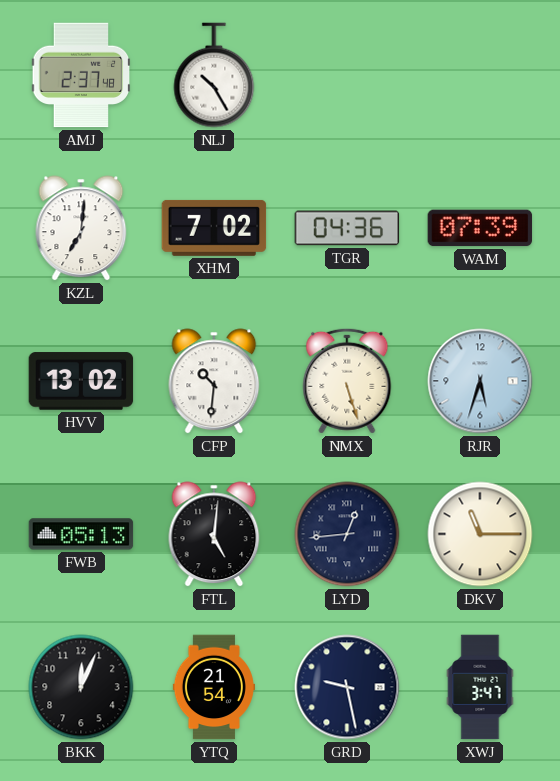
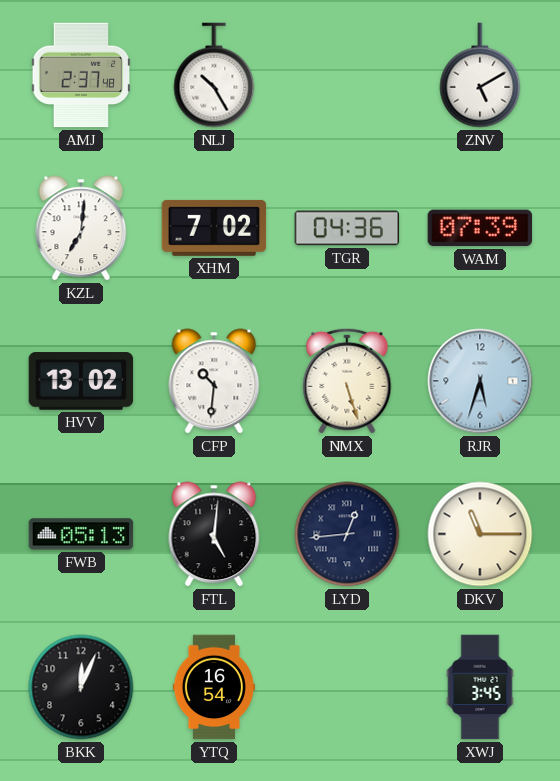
ZNV: none -> 5:10
YTQ: 21:54 -> 16:54
GRD: 9:28 -> none
XWJ: 3:47 -> 3:45
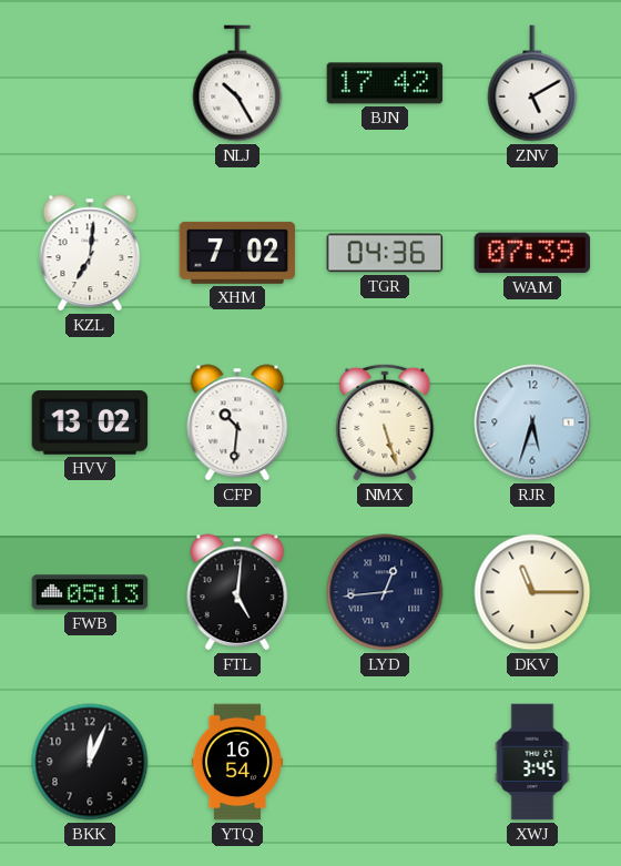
AMJ: 2:37 -> none
BJN: none -> 17:42
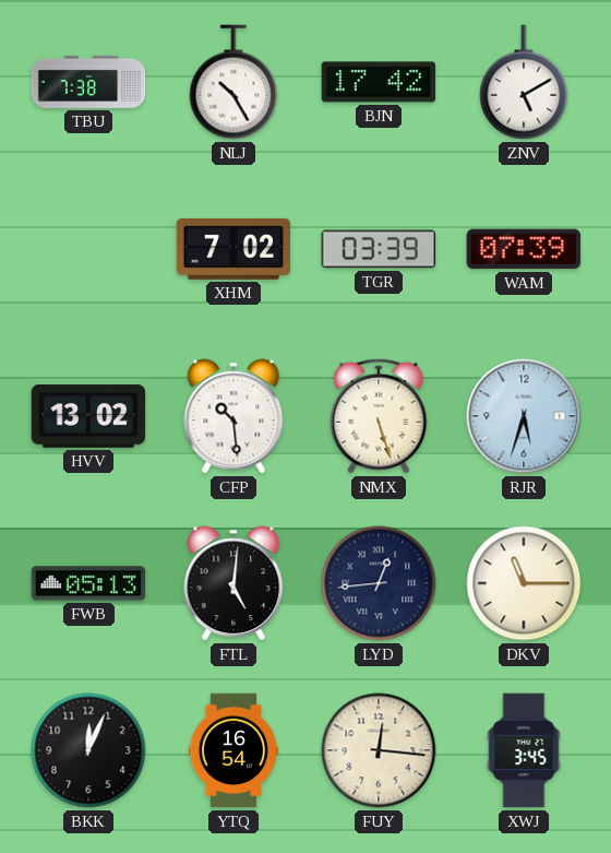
TBU: none -> 7:38
KZL: 7:01 -> none
TGR: 04:36 -> 03:39
CFP: 10:31 -> 10:29
FUY: none -> 12:16
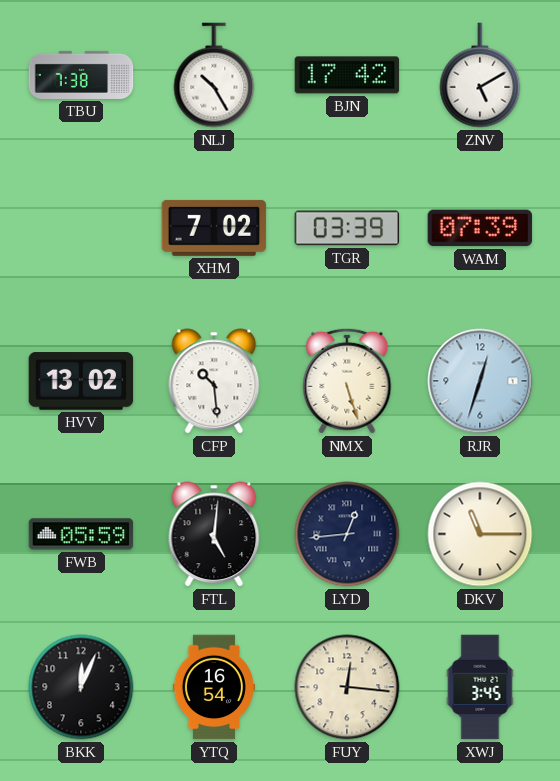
RJR: 5:33 -> 12:33
FWB: 05:13 -> 05:59
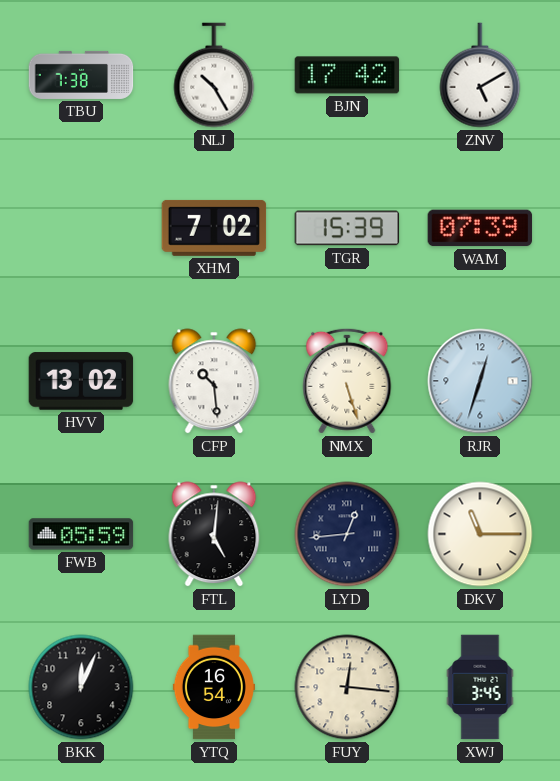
TGR: 03:39 -> 15:39
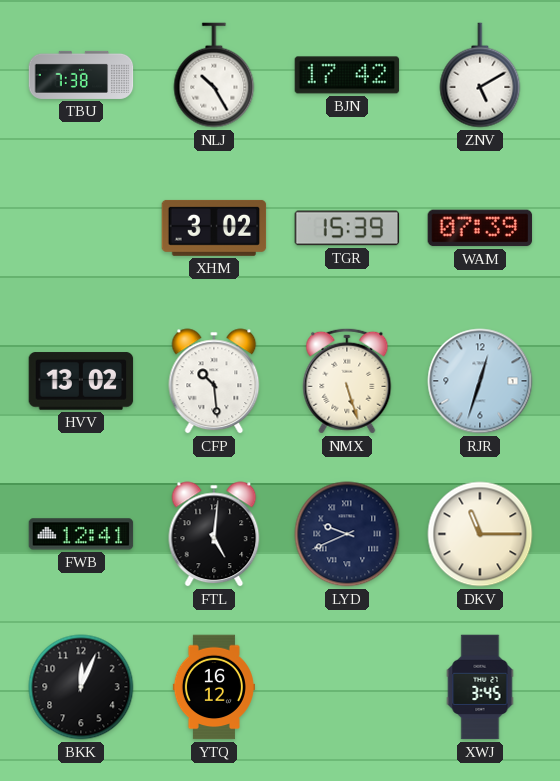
XHM: 7:02 -> 3:02
FWB: 05:59 -> 12:41
LYD: 12:44 -> 9:41
YTQ: 16:54 -> 16:12
FUY: 12:16 -> none
